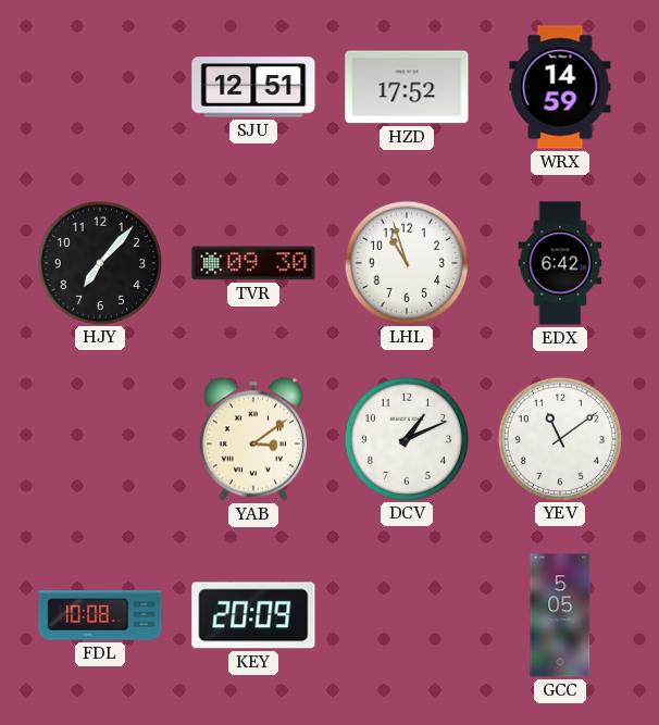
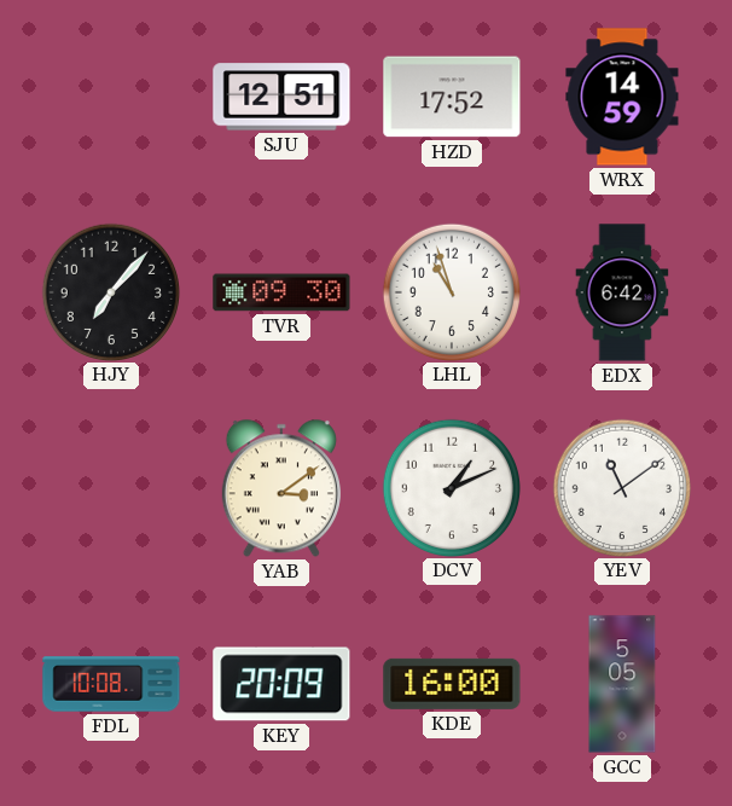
KDE: none -> 16:00
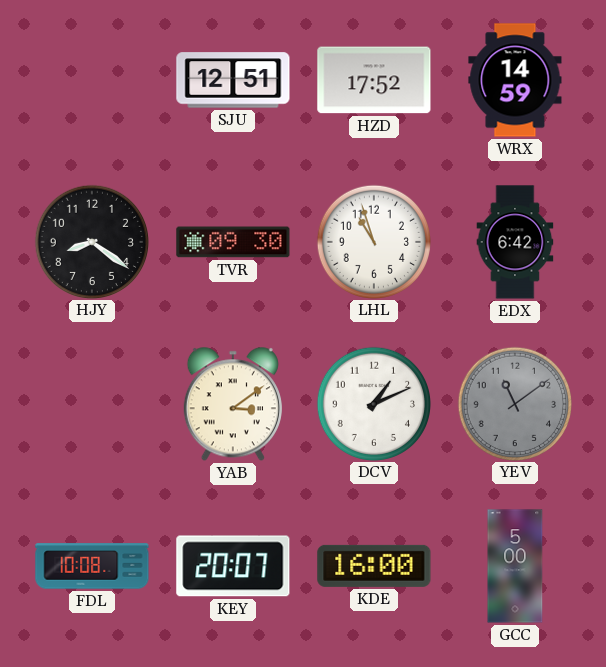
HJY: 7:07 -> 8:21
YEV dial: white -> grey
KEY: 20:09 -> 20:07
GCC: 5:05 -> 5:00
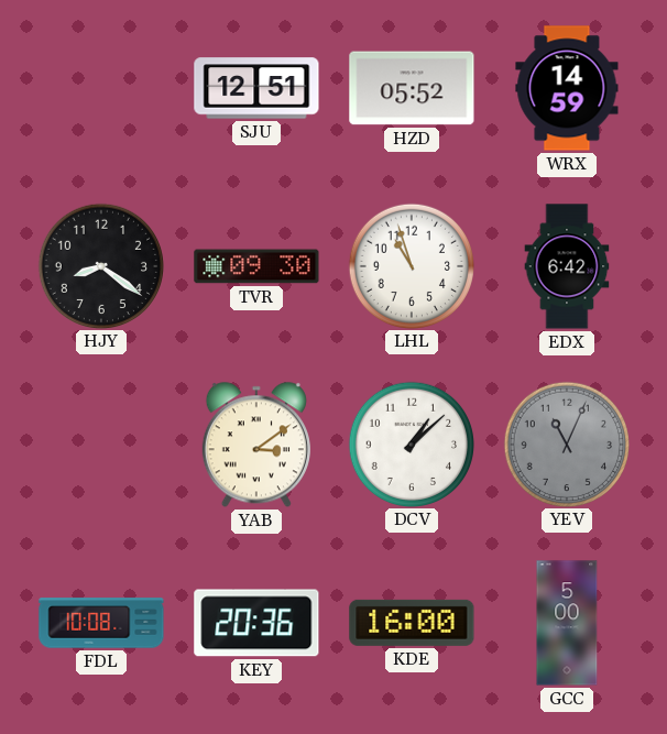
HZD: 17:52 -> 05:52
DCV: 1:11 -> 1:08
YEV: 11:09 -> 11:04
KEY: 20:07 -> 20:36
